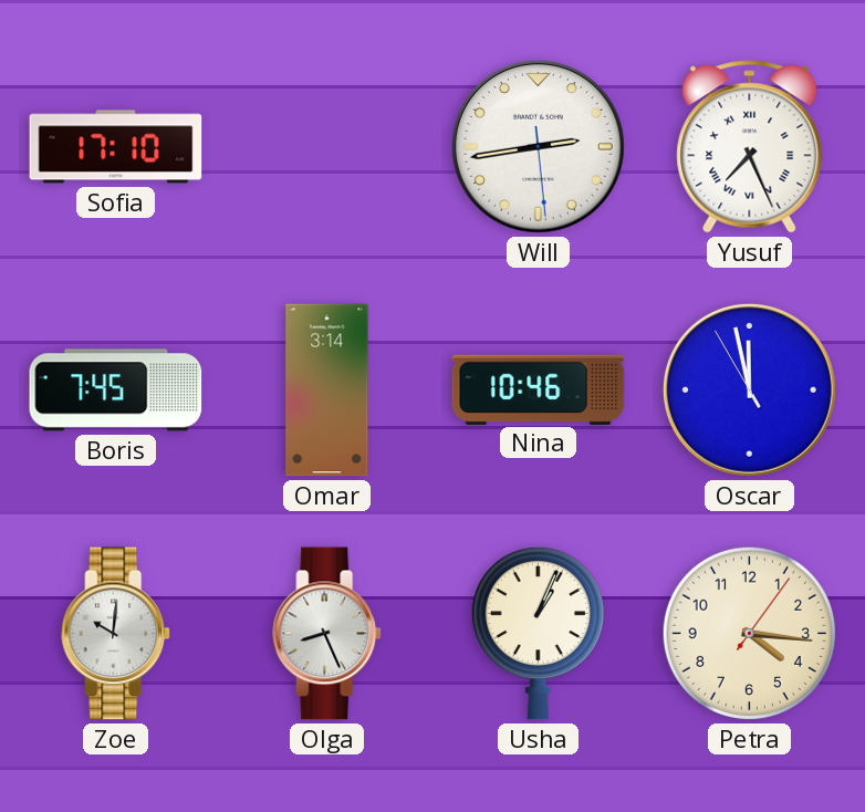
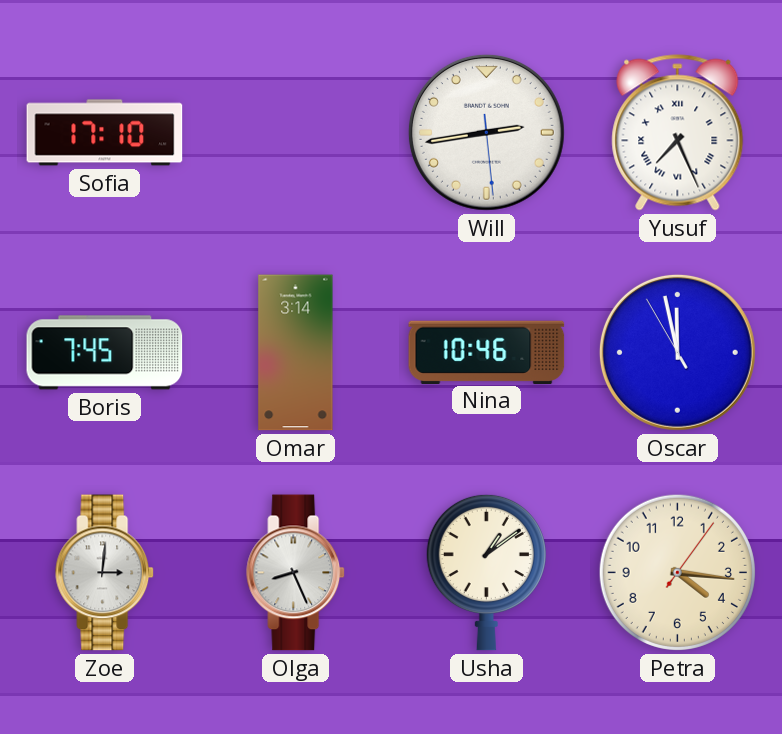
Zoe: 10:01 -> 3:01
Usha: 1:04 -> 1:09
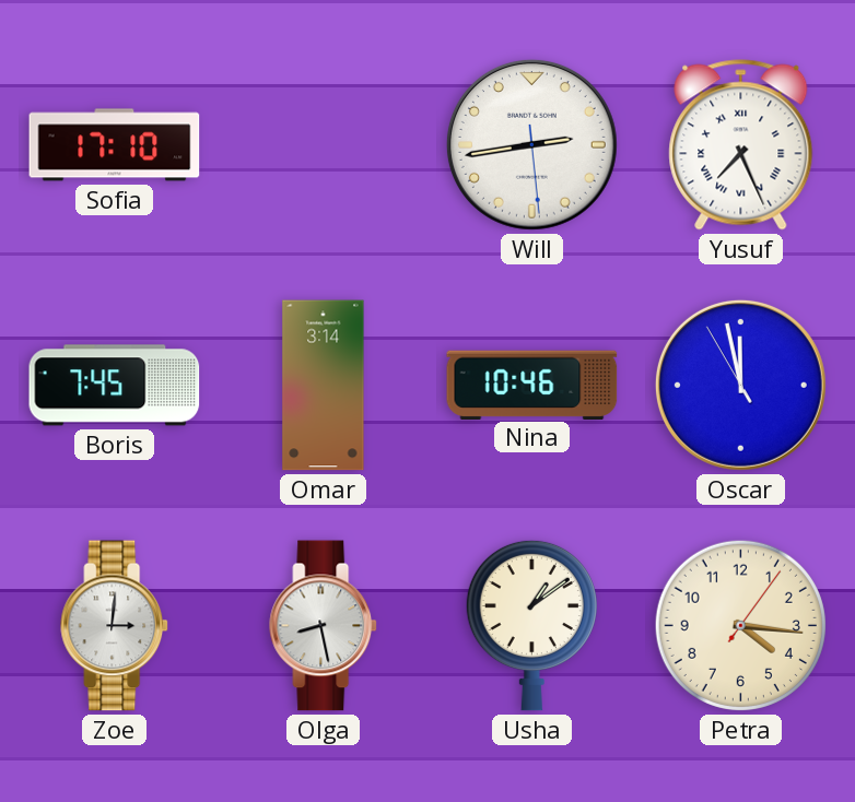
Olga: 8:26 -> 8:28
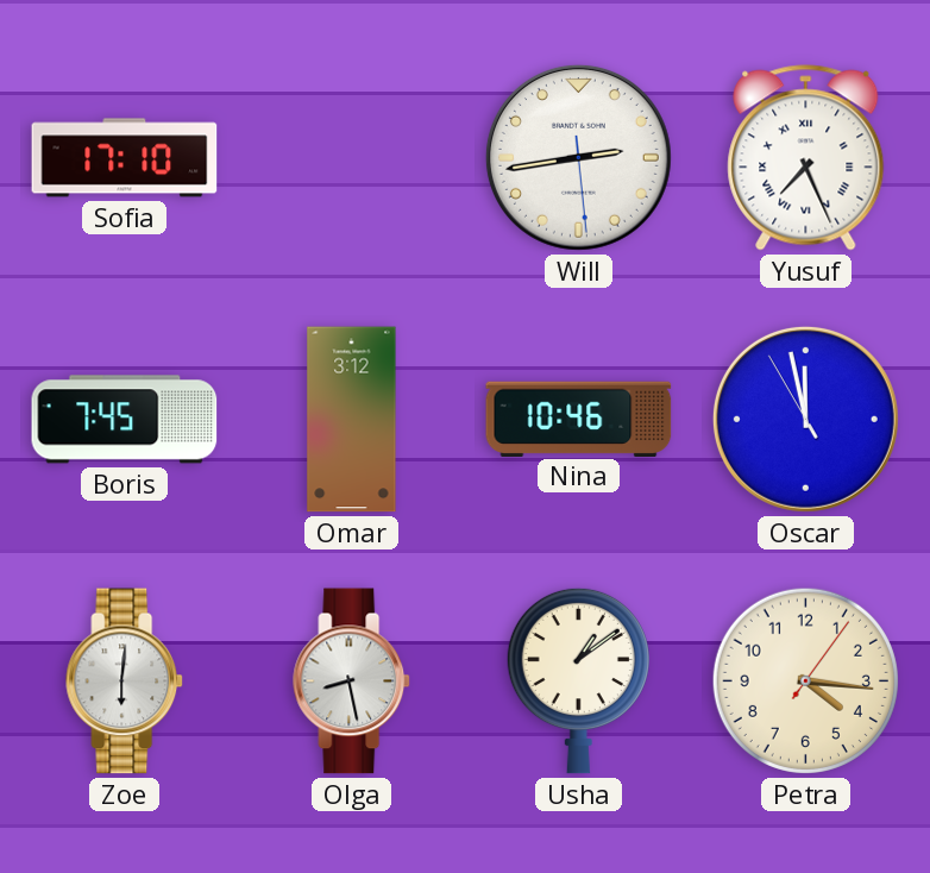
Omar: 3:14 -> 3:12
Zoe: 3:01 -> 6:01
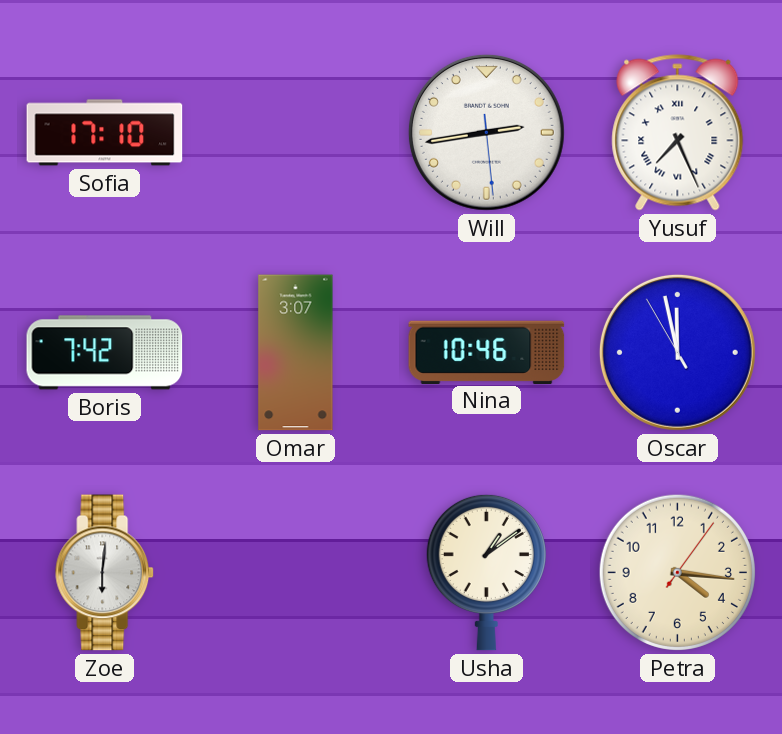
Boris: 7:45 -> 7:42
Omar: 3:12 -> 3:07
Olga: 8:28 -> none
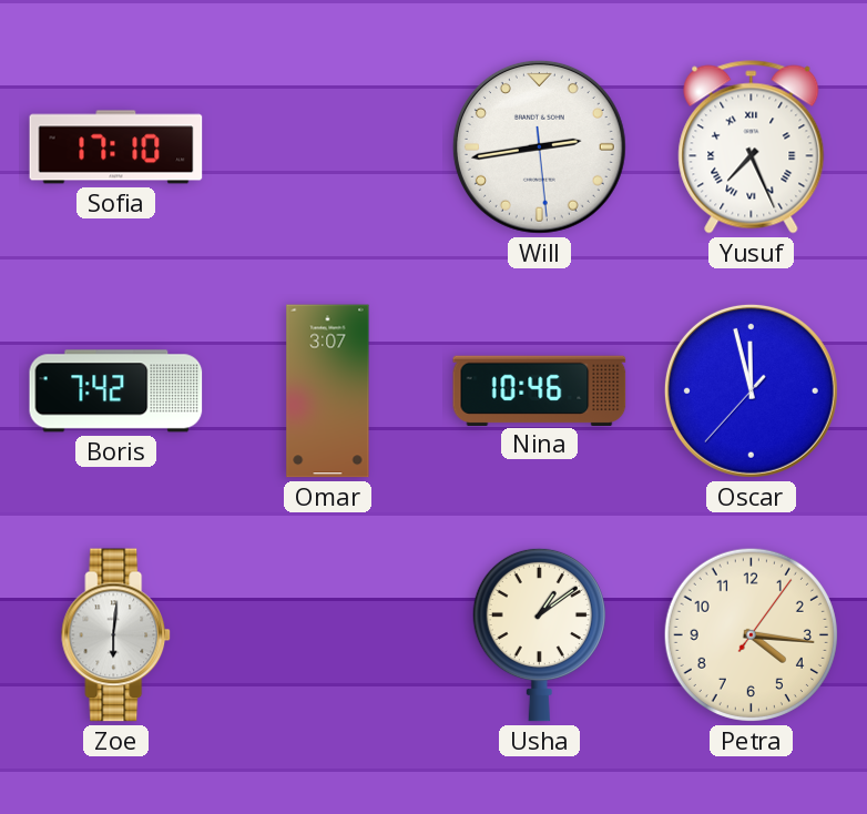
Oscar: 11:57:55 -> 11:57:37
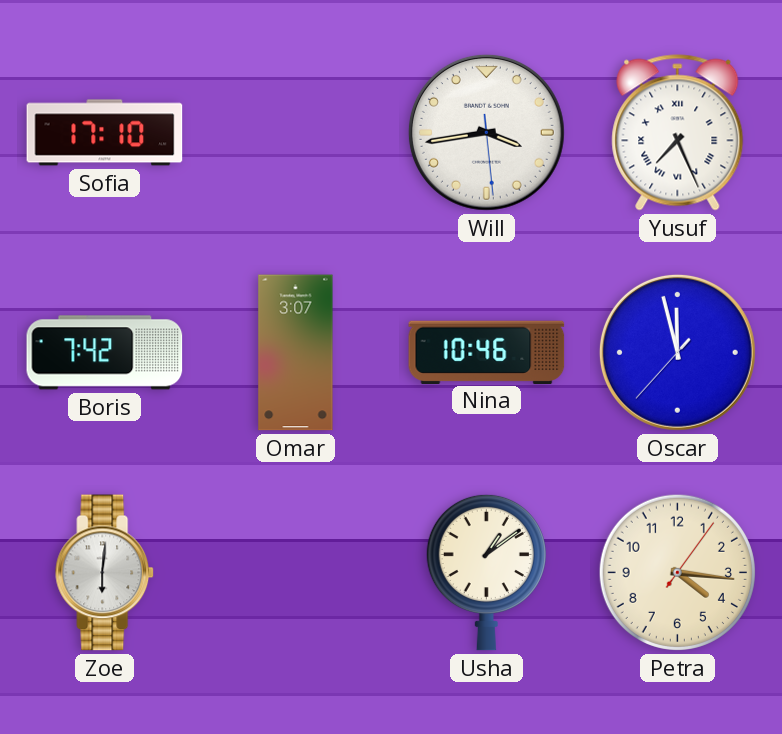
Will: 2:43 -> 3:43
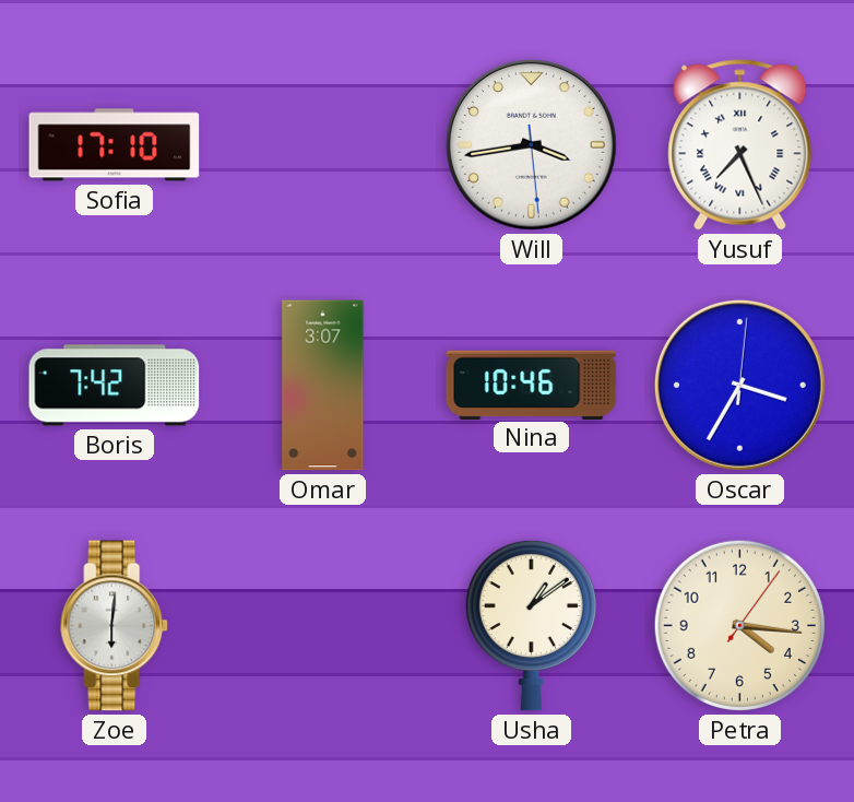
Oscar: 11:57 -> 3:35
